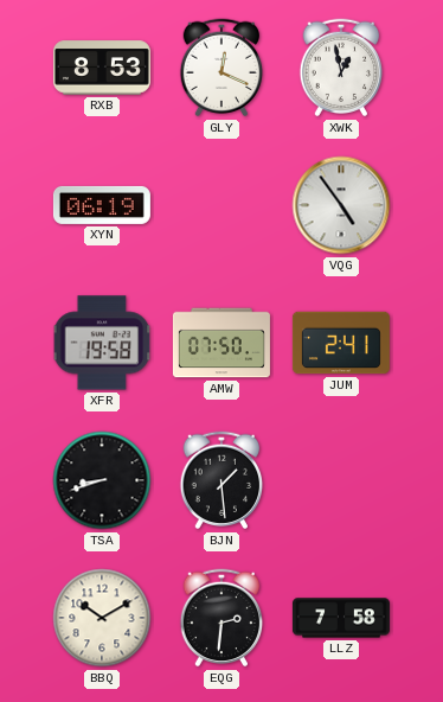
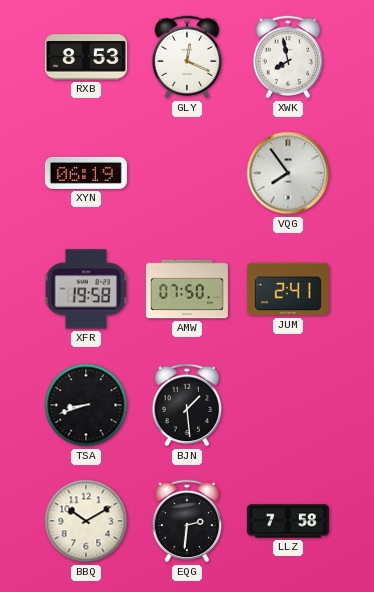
XWK: 12:58 -> 7:58
VQG: 4:54 -> 7:54
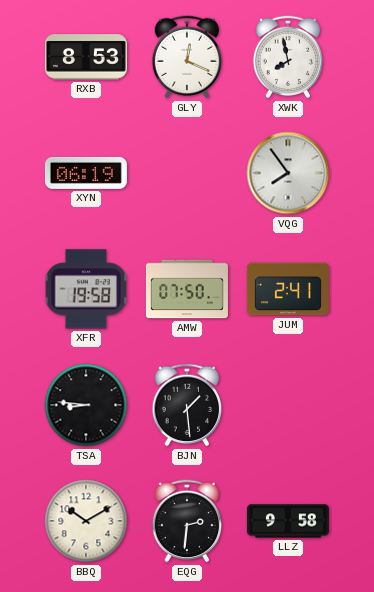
TSA: 8:42 -> 8:46
LLZ: 7:58 -> 9:58
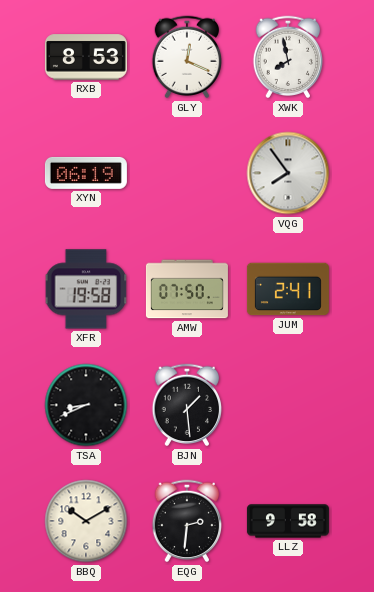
TSA: 8:46 -> 8:41
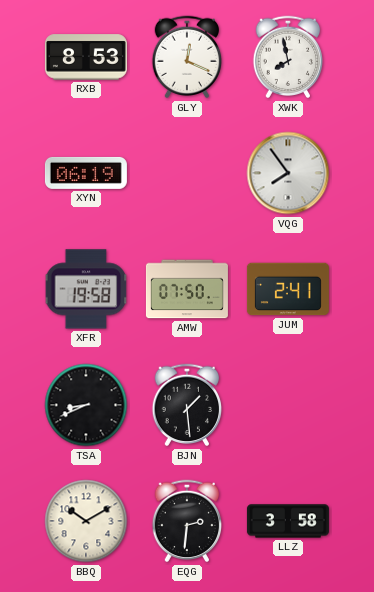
LLZ: 9:58 -> 3:58
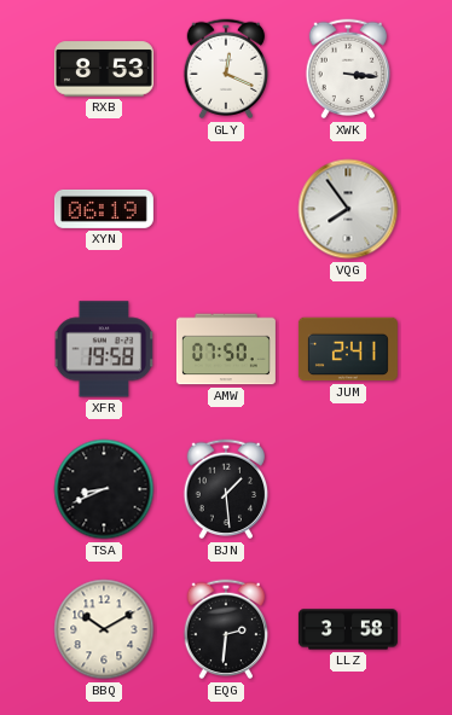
XWK: 7:58 -> 3:16
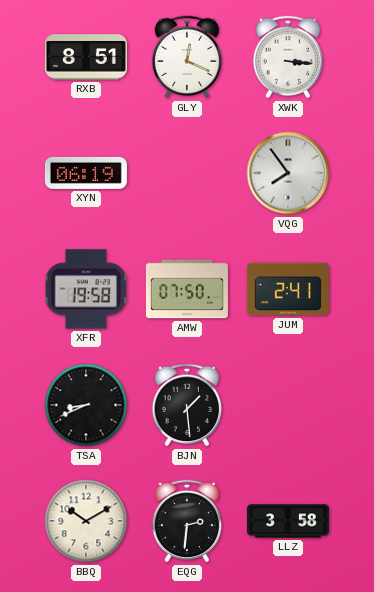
RXB: 8:53 -> 8:51
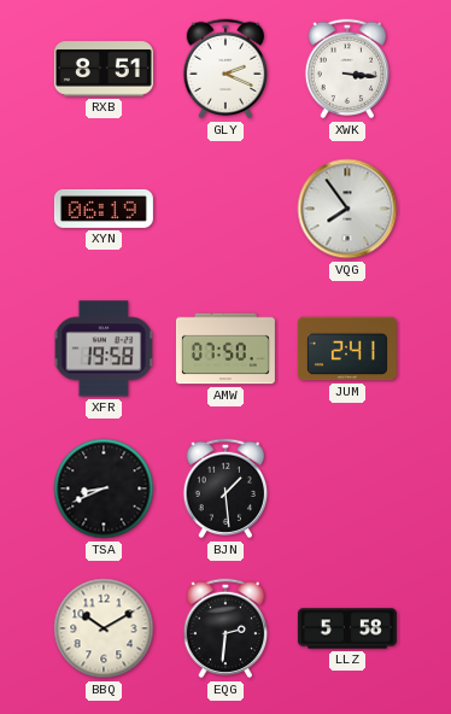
GLY: 12:19 -> 2:19
LLZ: 3:58 -> 5:58
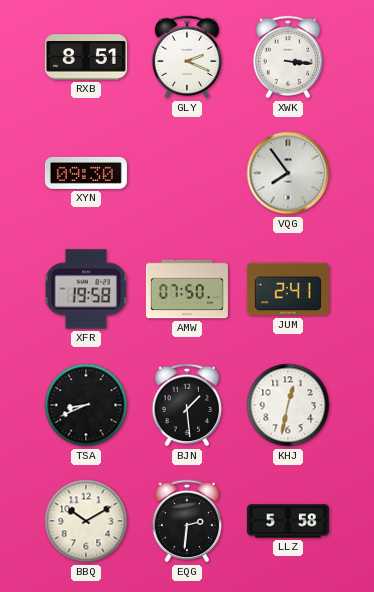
XYN: 06:19 -> 09:30
KHJ: none -> 12:32
